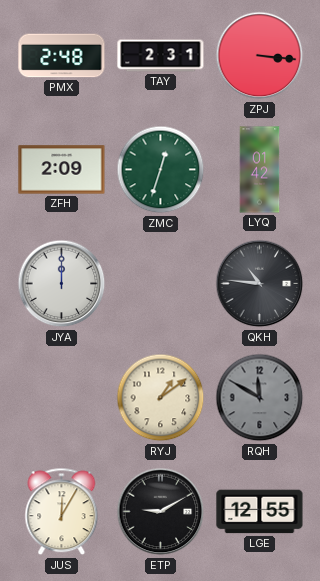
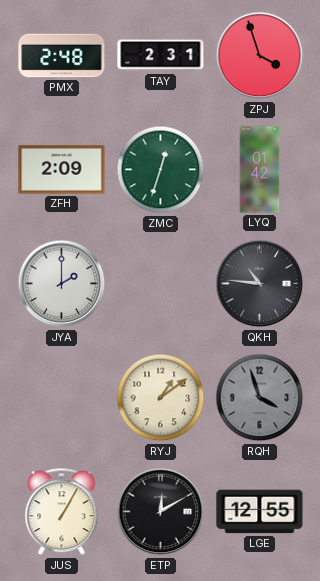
ZPJ: 3:16 -> 3:57
JYA: 12:00 -> 2:00
RQH: 11:50 -> 3:57
JUS: 12:05 -> 1:05
ETP: 9:10 -> 12:10
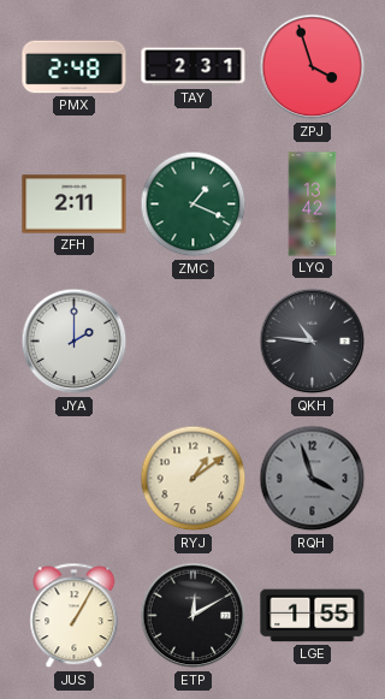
ZFH: 2:09 -> 2:11
ZMC: 12:33 -> 1:19
LYQ: 01:42 -> 13:42
LGE: 12:55 -> 1:55
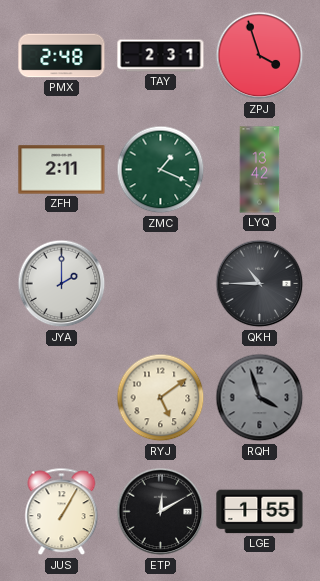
QKH: 10:46 -> 10:45
RYJ: 1:09 -> 5:09
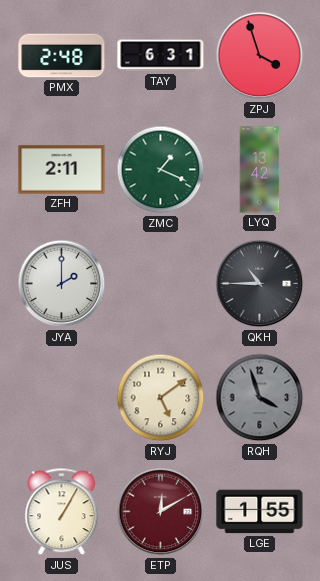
TAY: 2:31 -> 6:31
ETP dial: black -> burgundy
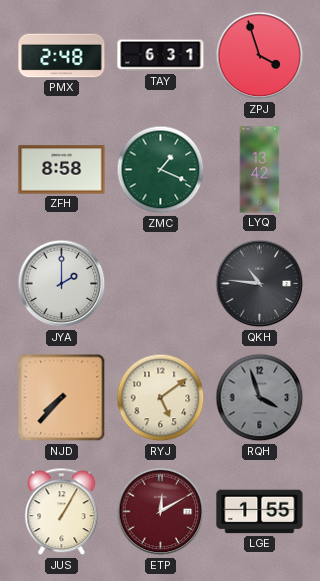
ZFH: 2:11 -> 8:58
QKH: 10:45 -> 10:46
NJD: none -> 7:37
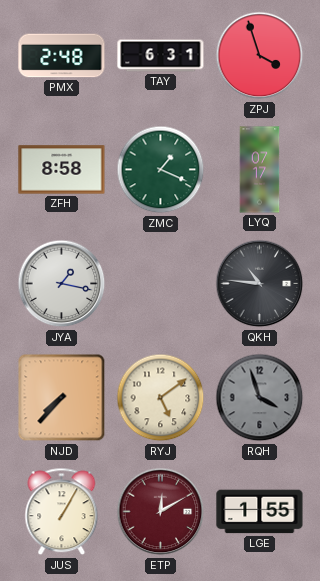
LYQ: 13:42 -> 07:17
JYA: 2:00 -> 1:17
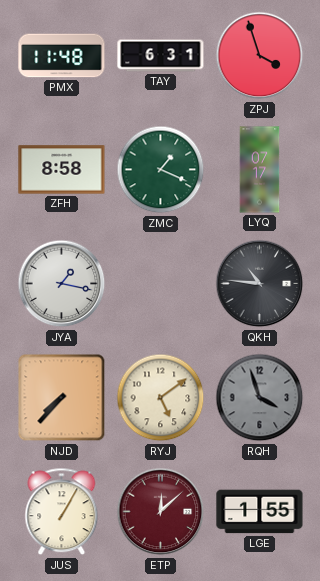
PMX: 2:48 -> 11:48
ETP: 12:10 -> 12:08
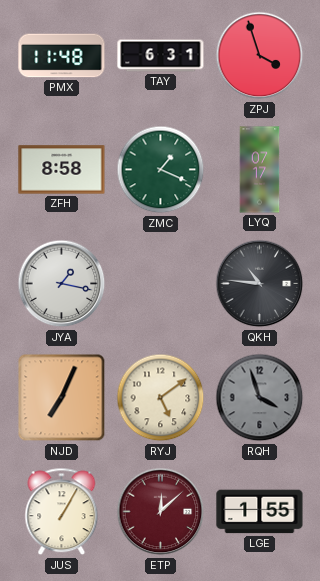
NJD: 7:37 -> 7:04
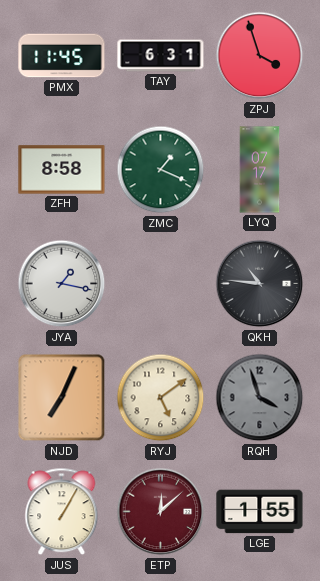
PMX: 11:48 -> 11:45
